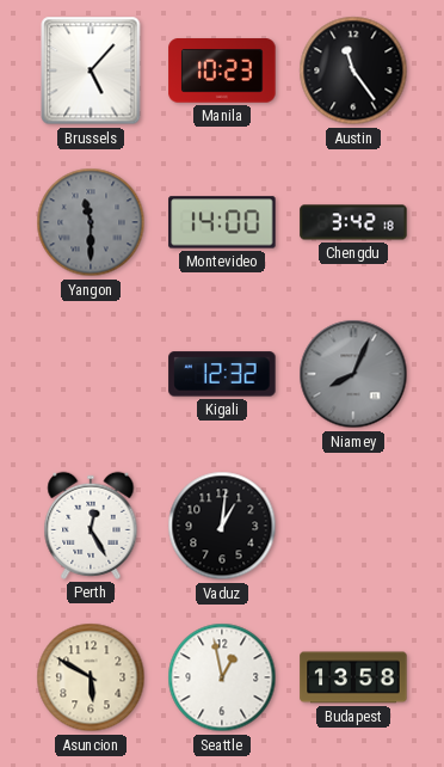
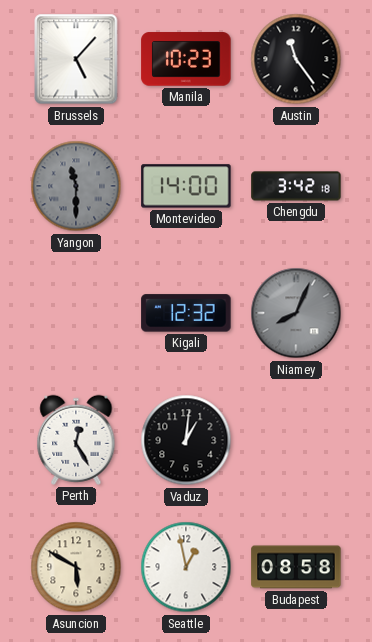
Budapest: 13:58 -> 08:58
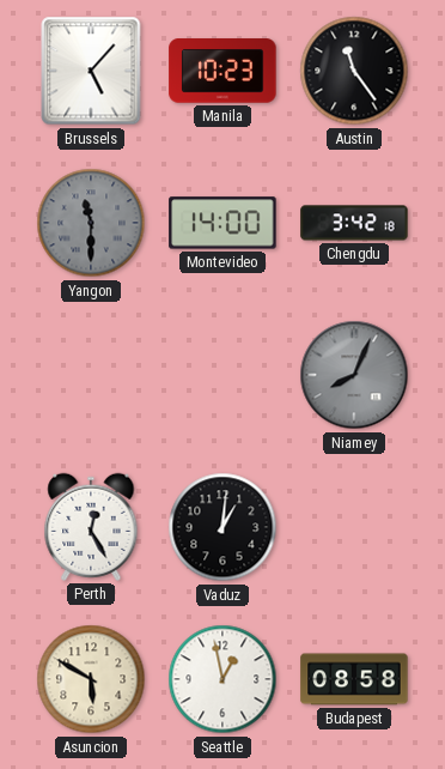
Kigali: 12:32 -> none
